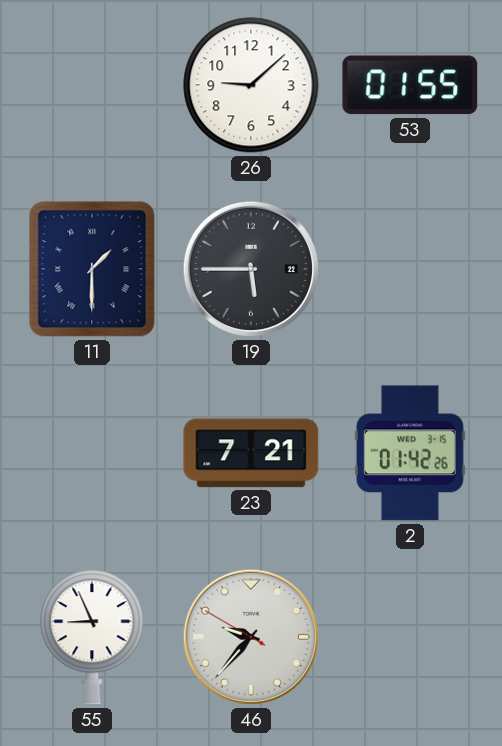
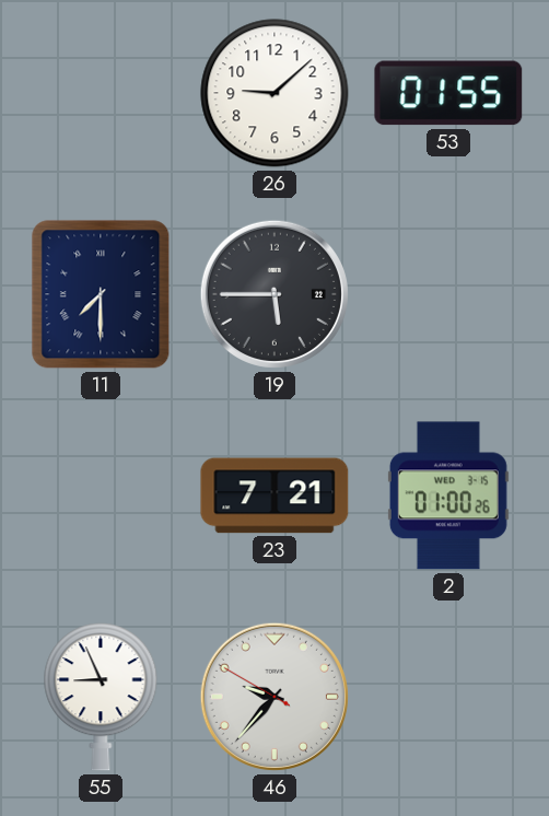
11: 1:30 -> 7:30
2: 01:42 -> 01:00
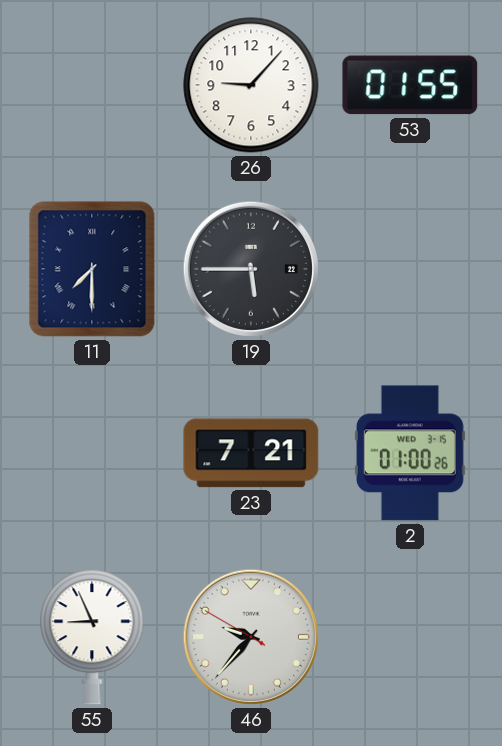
26: 9:08 -> 9:07
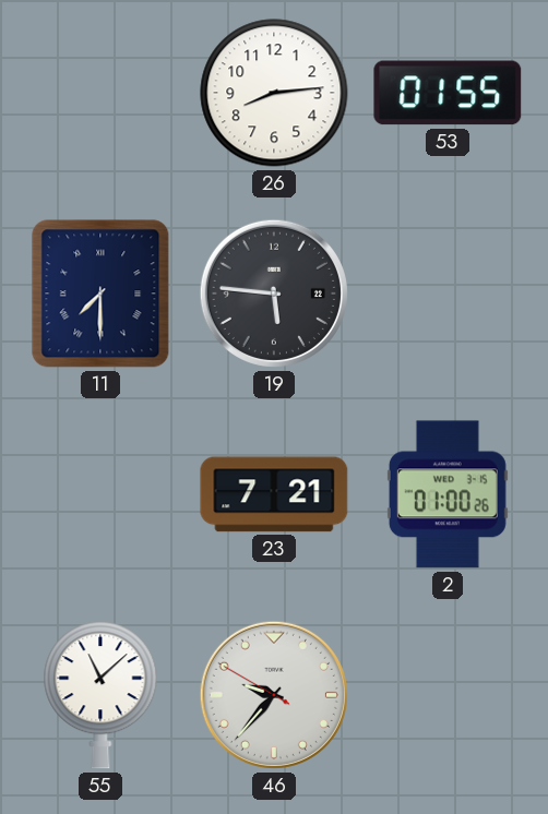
26: 9:07 -> 8:14
19: 5:45 -> 5:46
55: 8:56 -> 11:08
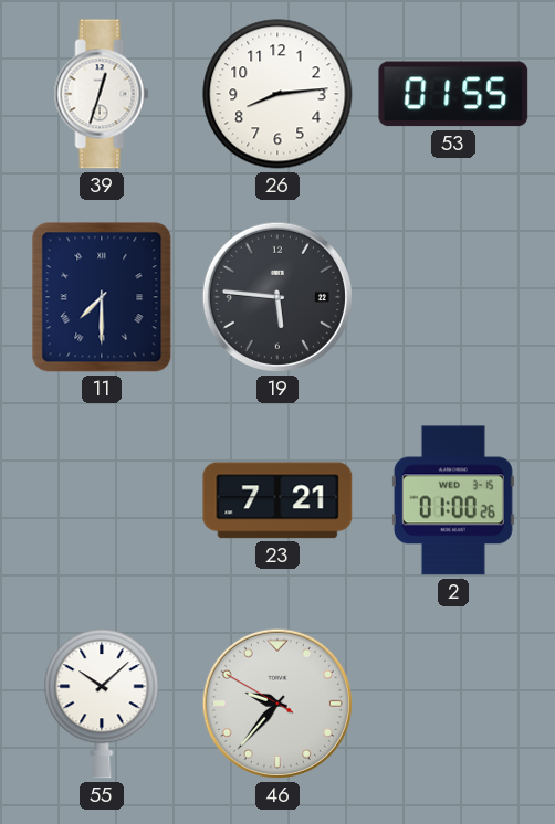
39: none -> 12:33
55: 11:08 -> 10:08
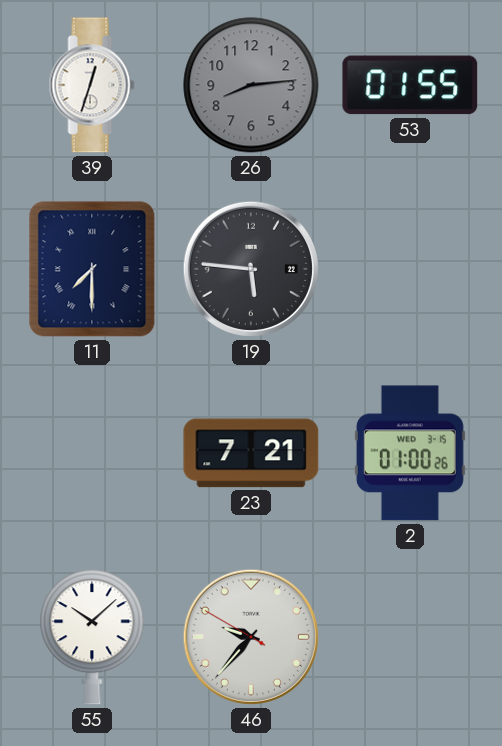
26 dial: white -> grey
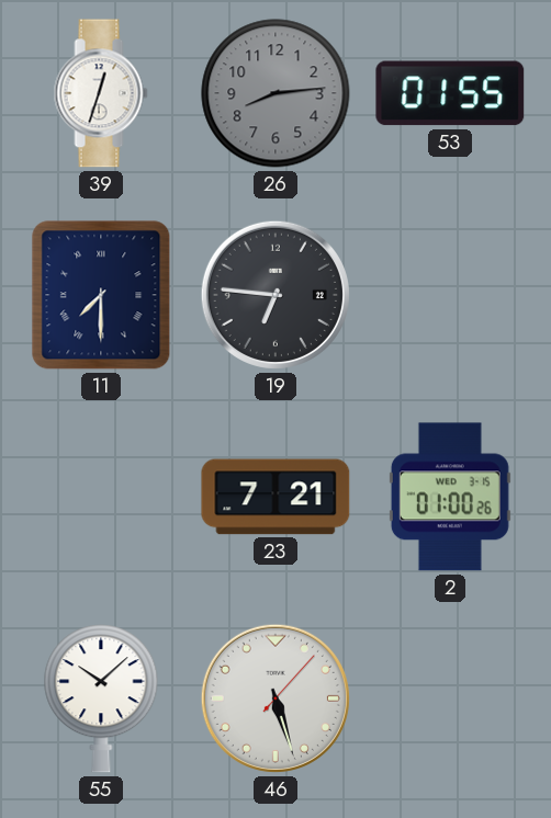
19: 5:46 -> 6:46
46: 9:36 -> 5:27
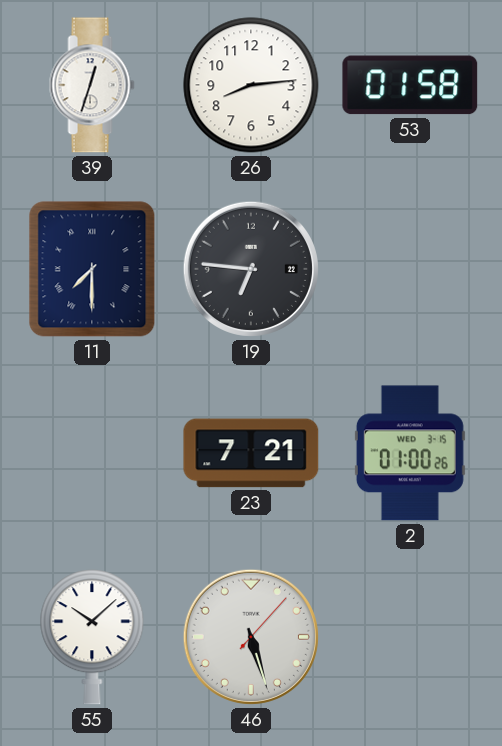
26 dial: grey -> white
53: 01:55 -> 01:58
